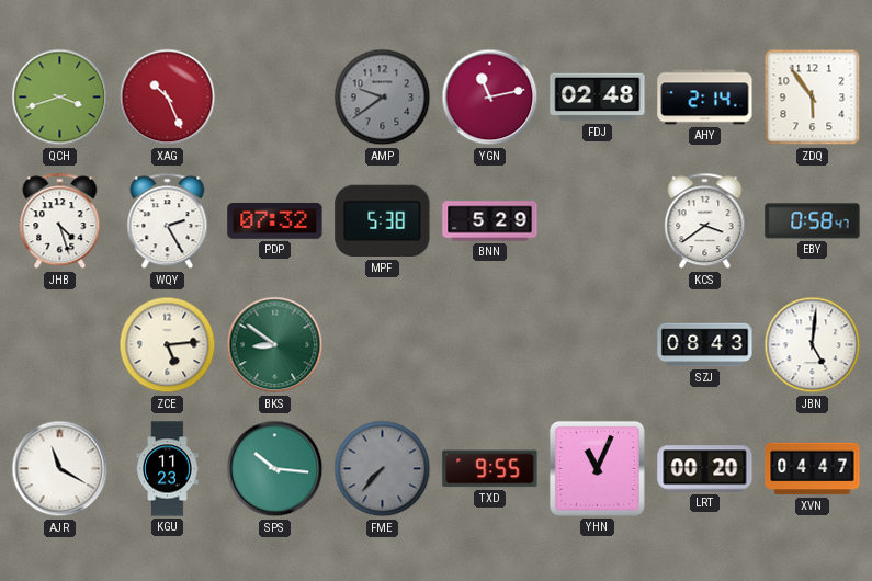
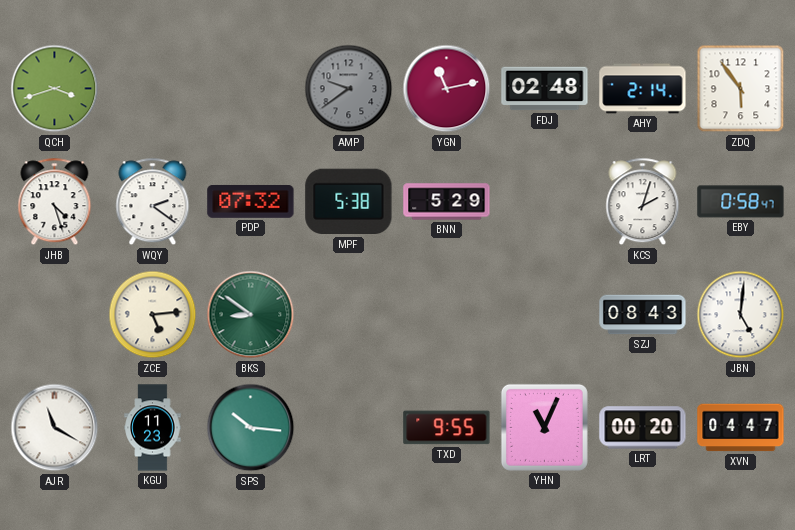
XAG: 10:26 -> none
WQY: 2:25 -> 2:21
KCS: 3:39 -> 2:03
FME: 7:37 -> none
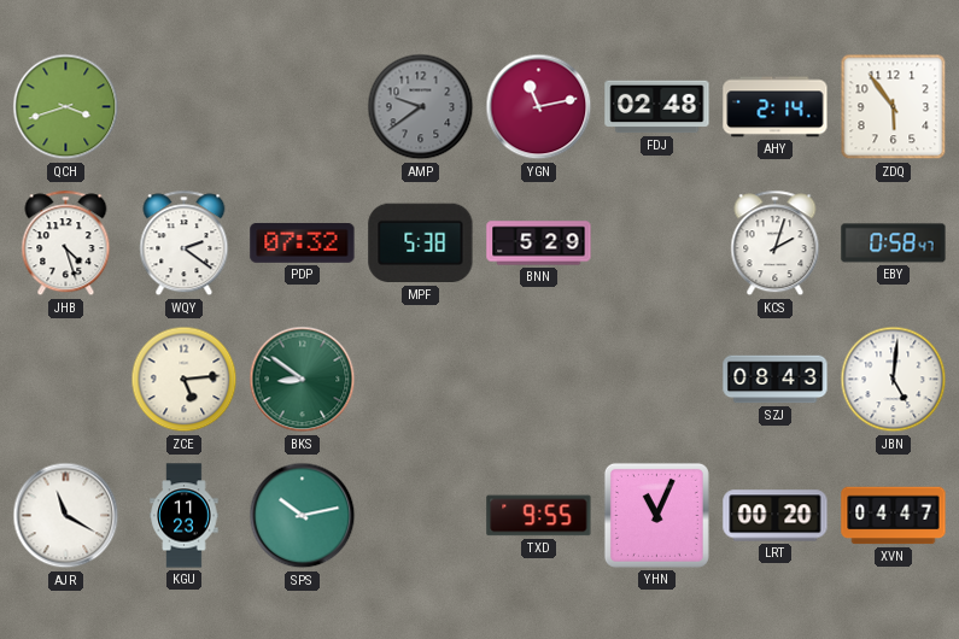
SPS: 10:16 -> 10:13
